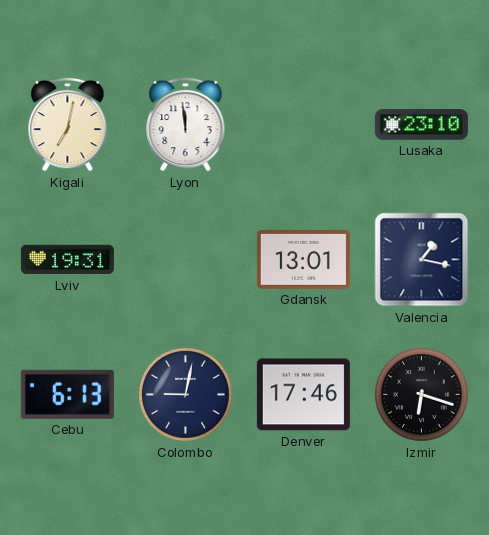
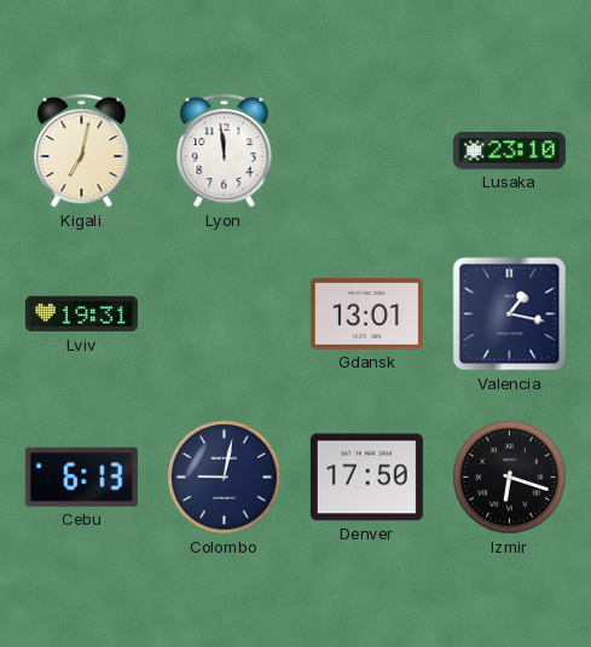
Denver: 17:46 -> 17:50
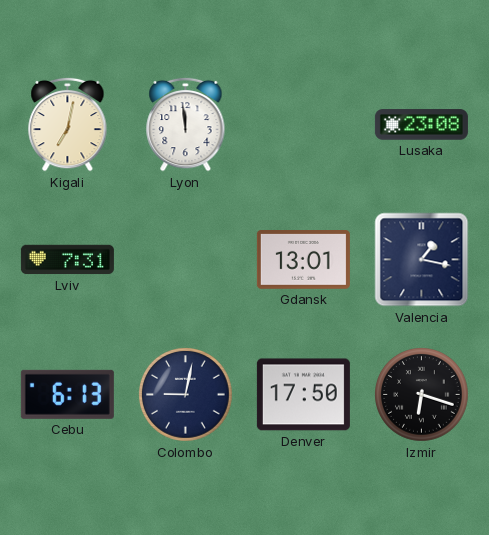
Lusaka: 23:10 -> 23:08
Lviv: 19:31 -> 7:31
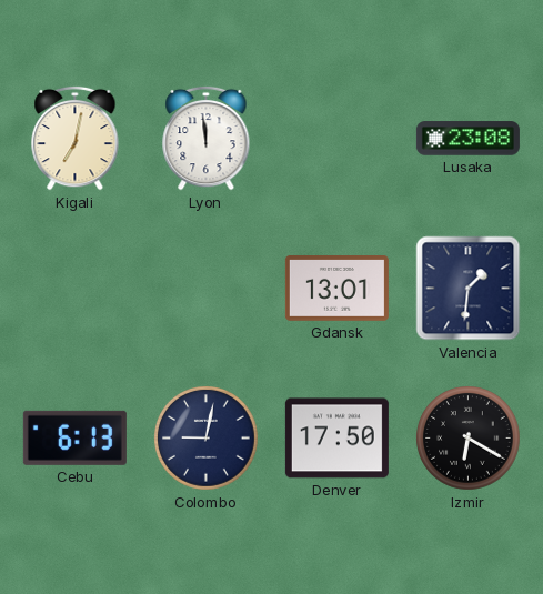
Lviv: 7:31 -> none
Valencia: 1:17 -> 1:31
Izmir: 6:18 -> 6:20
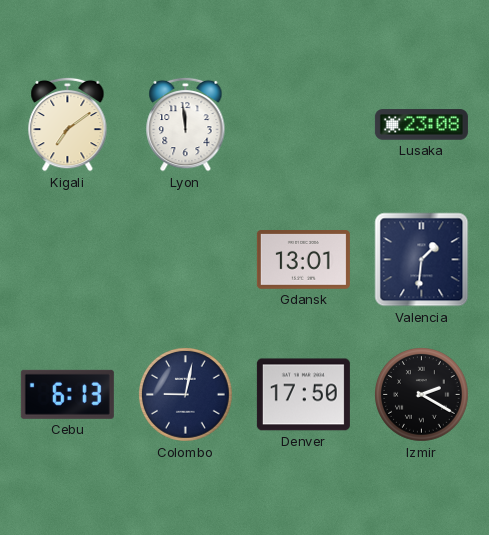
Kigali: 7:02 -> 7:09
Izmir: 6:20 -> 2:20
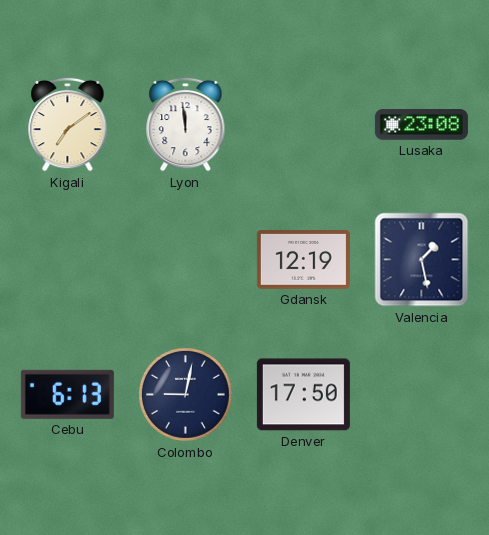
Gdansk: 13:01 -> 12:19
Valencia: 1:31 -> 1:28
Izmir: 2:20 -> none
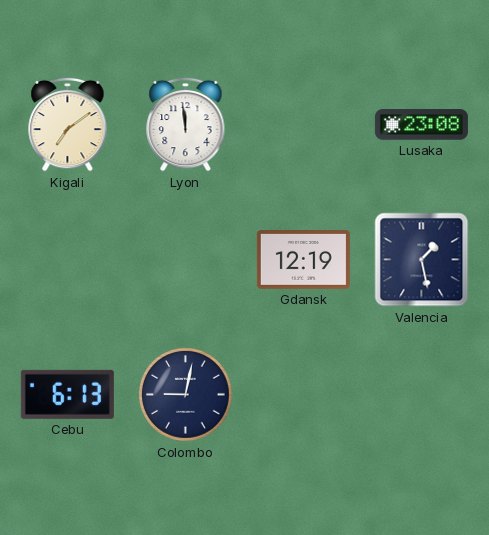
Denver: 17:50 -> none
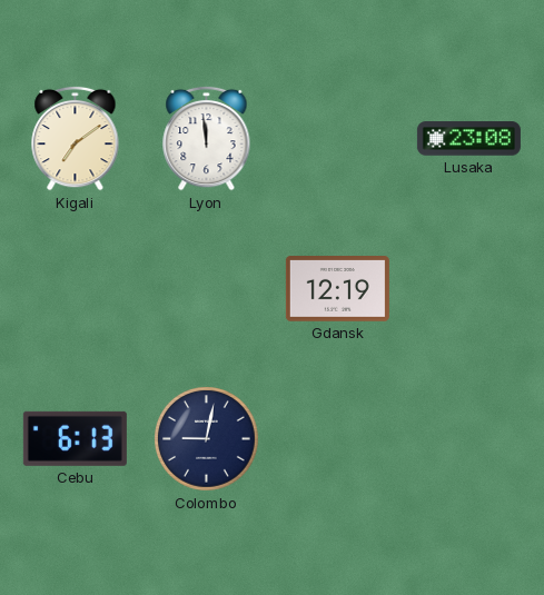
Valencia: 1:28 -> none
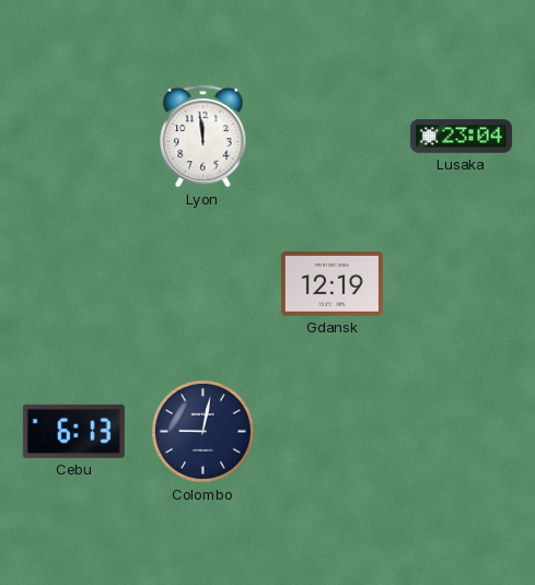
Kigali: 7:09 -> none
Lusaka: 23:08 -> 23:04
